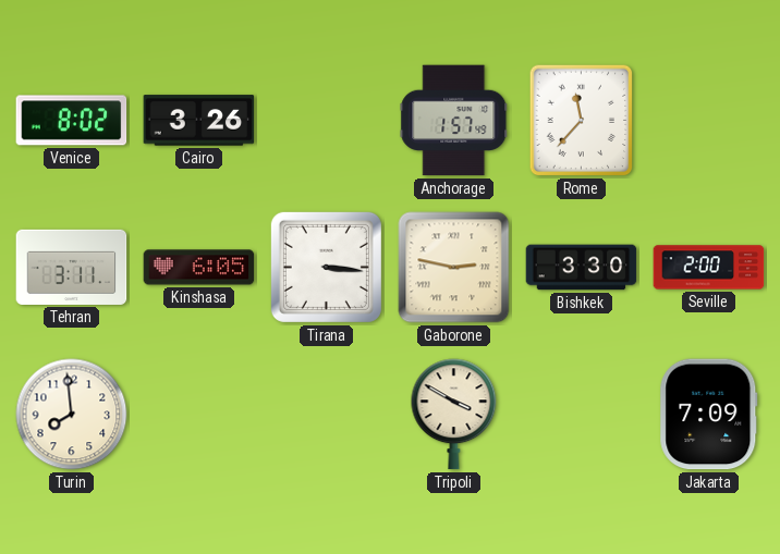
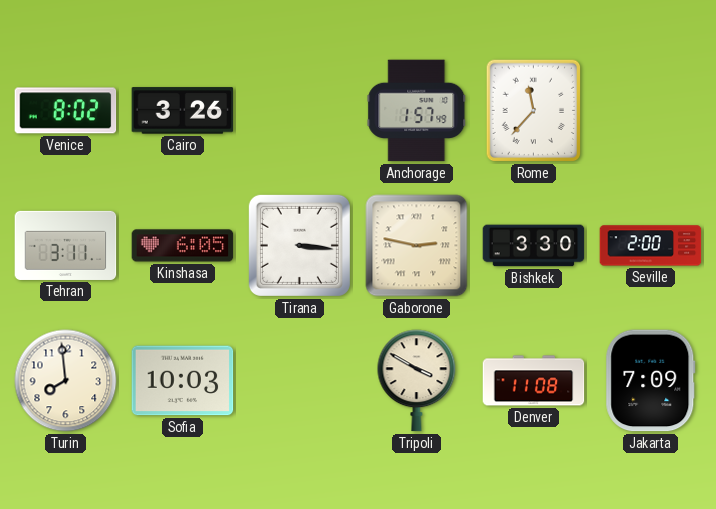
Sofia: none -> 10:03
Denver: none -> 11:08
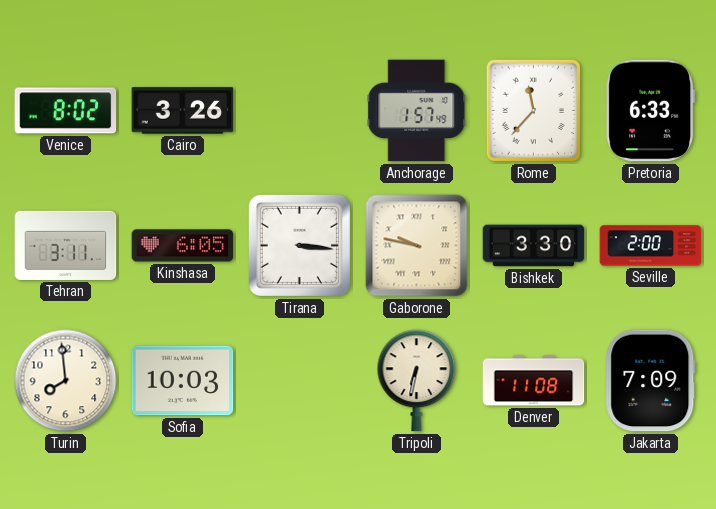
Pretoria: none -> 6:33
Gaborone: 2:47 -> 9:47
Tripoli: 3:50 -> 6:32
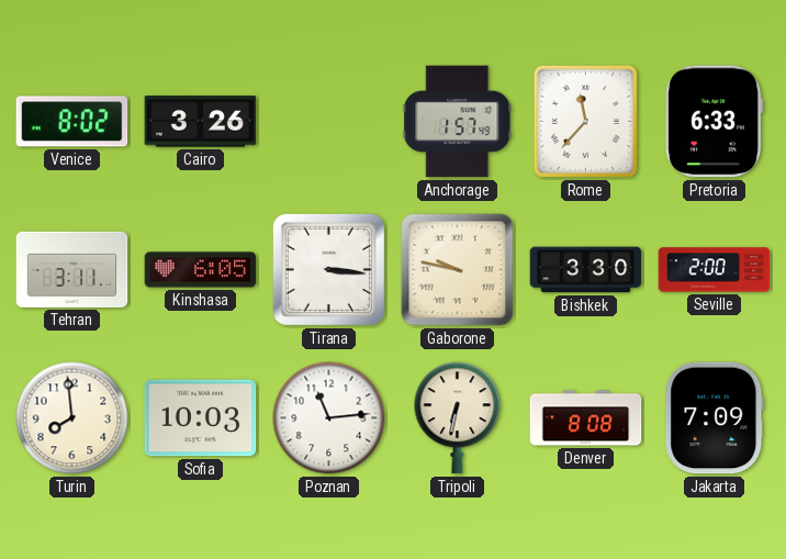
Poznan: none -> 11:14
Denver: 11:08 -> 8:08
